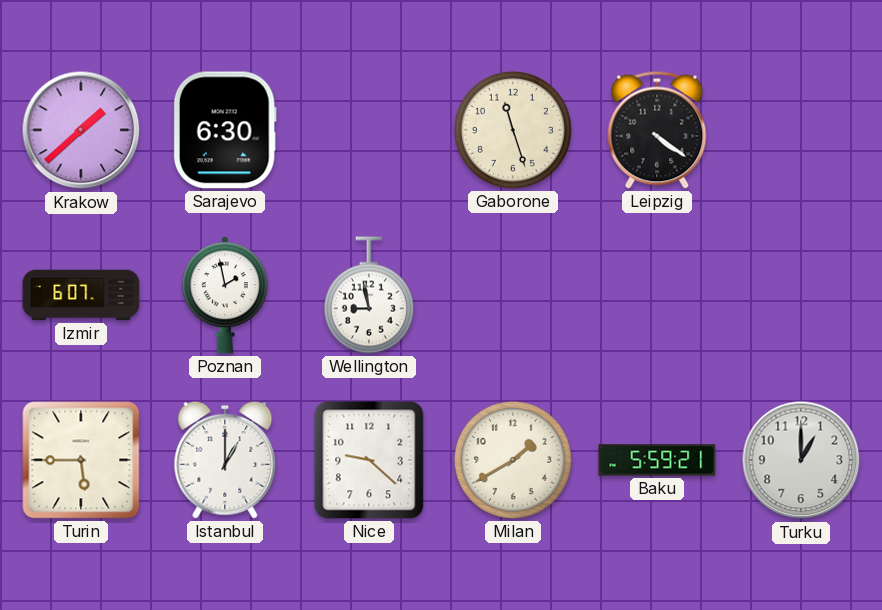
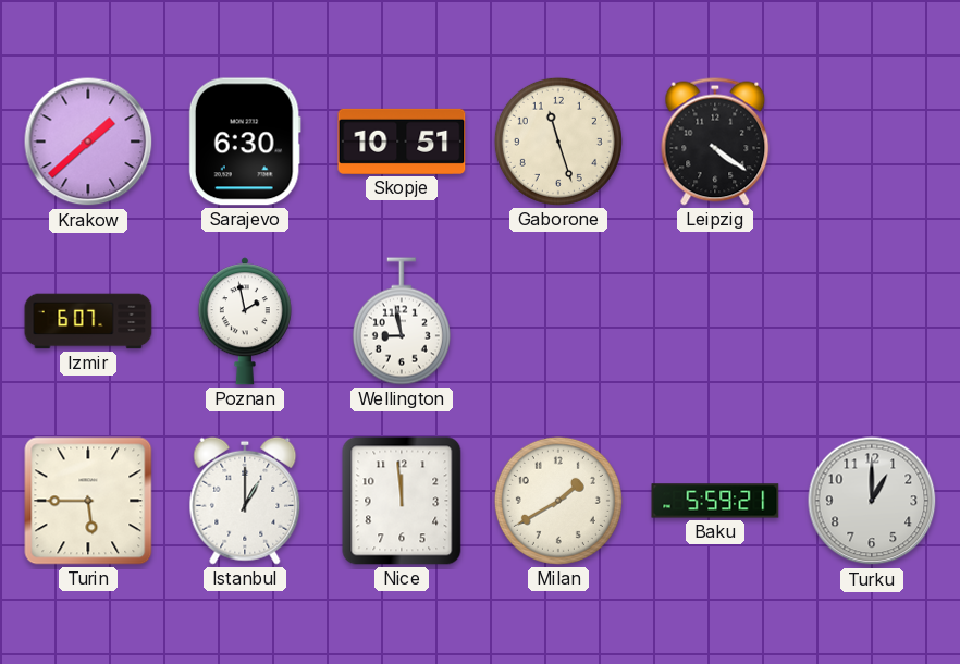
Skopje: none -> 10:51
Nice: 9:22 -> 11:59
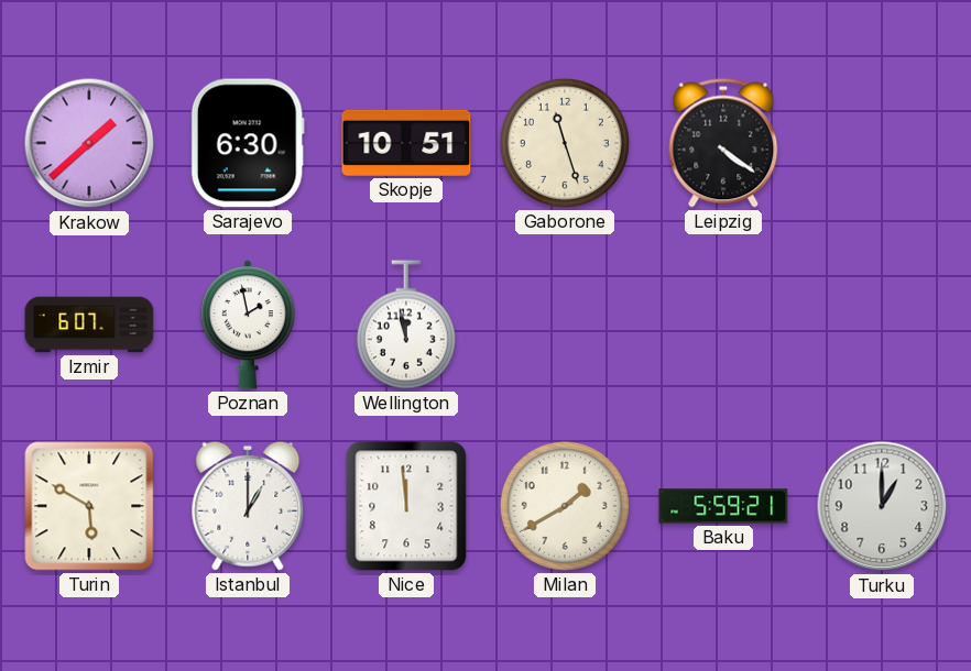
Wellington: 8:58 -> 11:58
Turin: 5:45 -> 5:50
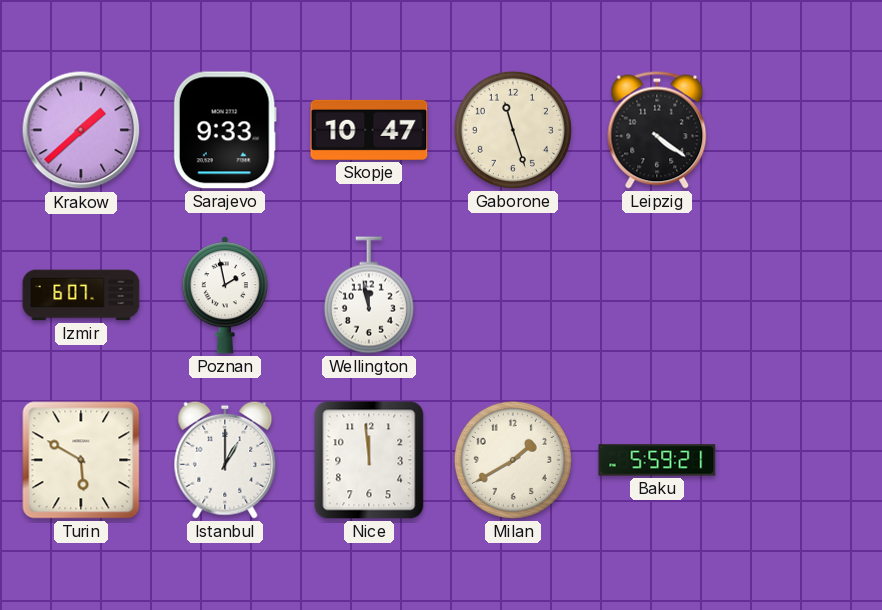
Sarajevo: 6:30 -> 9:33
Skopje: 10:51 -> 10:47
Turku: 1:00 -> none
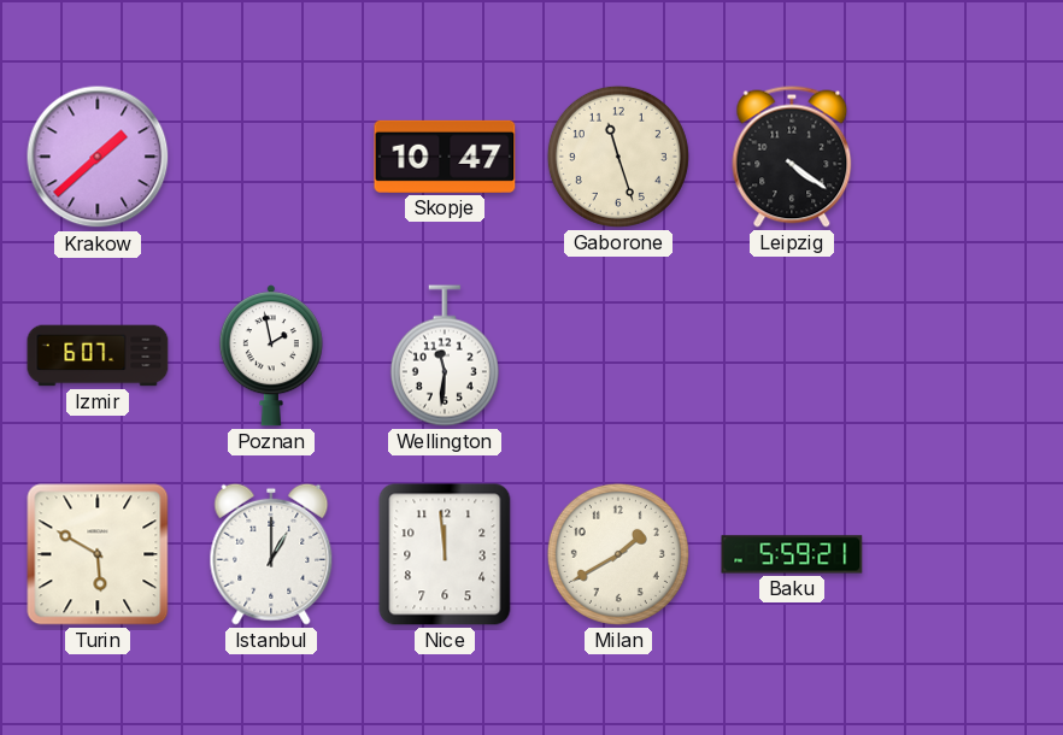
Sarajevo: 9:33 -> none
Wellington: 11:58 -> 11:31
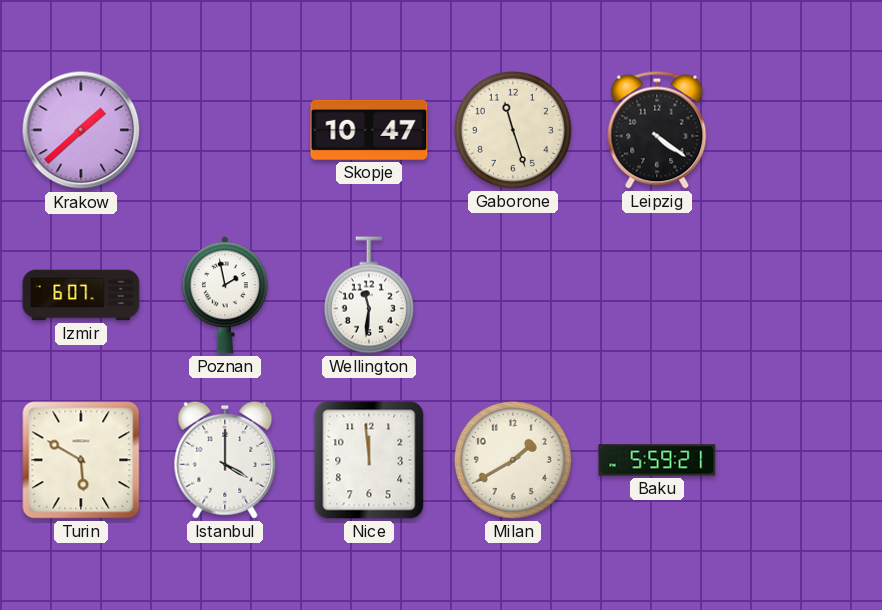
Istanbul: 1:00 -> 4:00
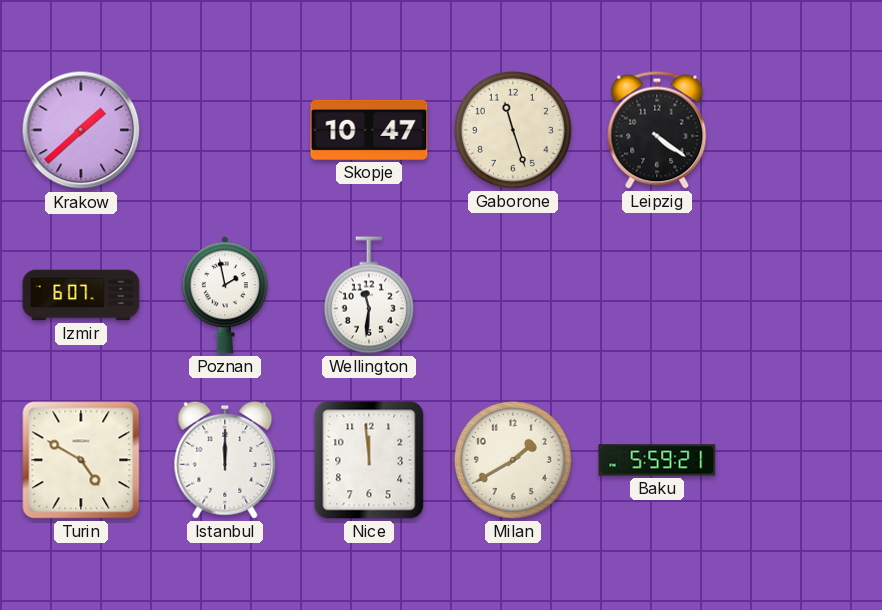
Turin: 5:50 -> 4:50
Istanbul: 4:00 -> 12:00
